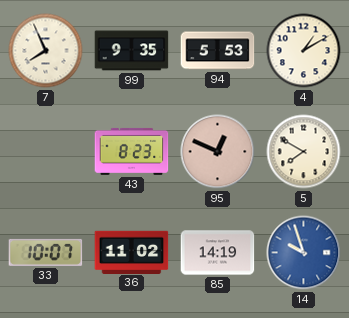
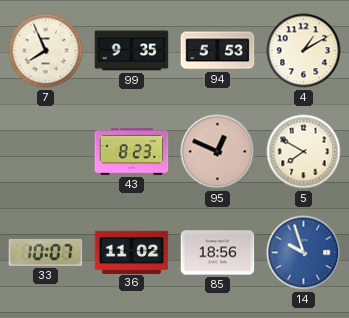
85: 14:19 -> 18:56
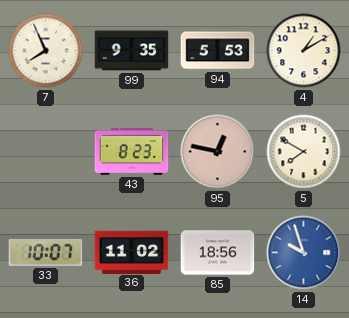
95: 12:49 -> 12:47
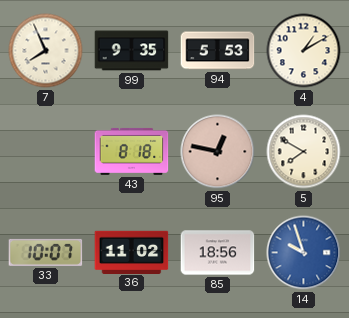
43: 8:23 -> 8:18
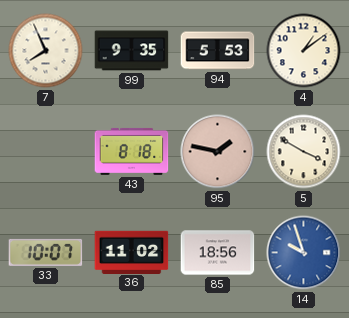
4: 1:10 -> 1:09
95: 12:47 -> 1:47
5: 7:50 -> 3:50
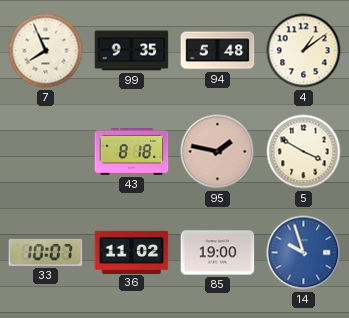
94: 5:53 -> 5:48
85: 18:56 -> 19:00
